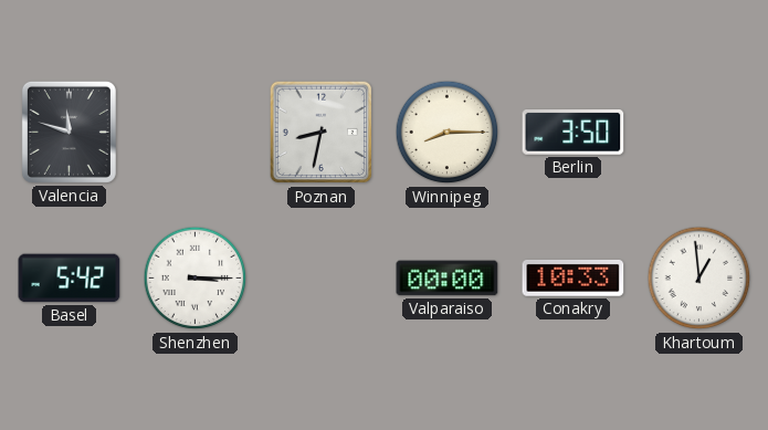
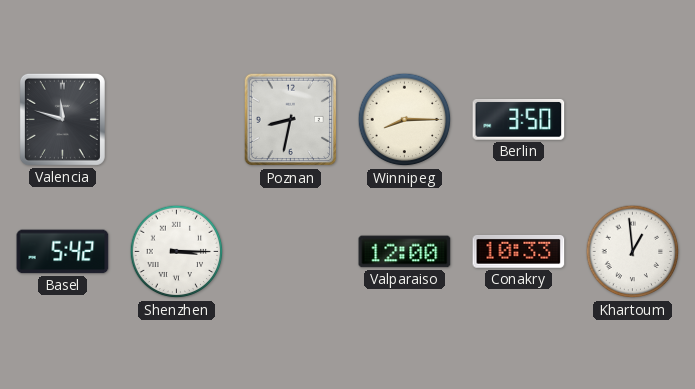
Valparaiso: 00:00 -> 12:00
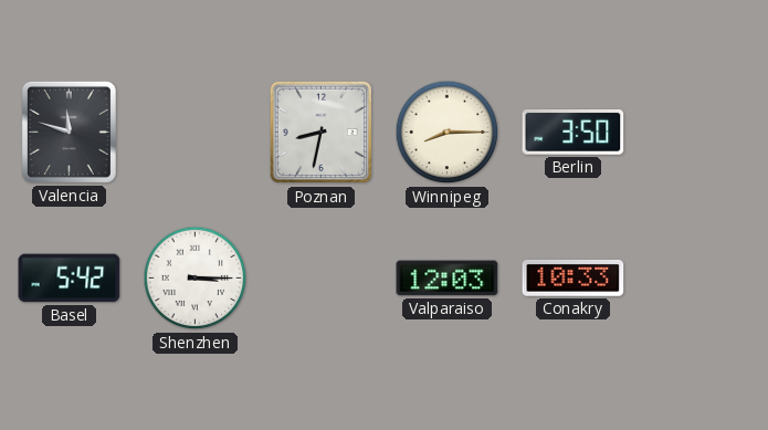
Valparaiso: 12:00 -> 12:03
Khartoum: 12:59 -> none
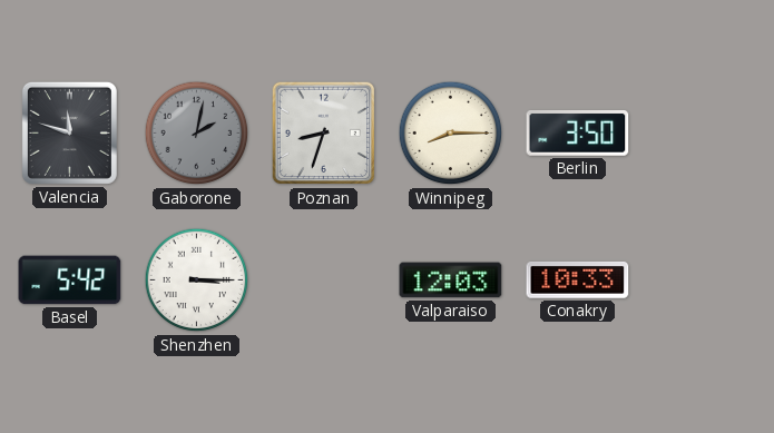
Gaborone: none -> 2:02
Poznan: 8:32 -> 8:33
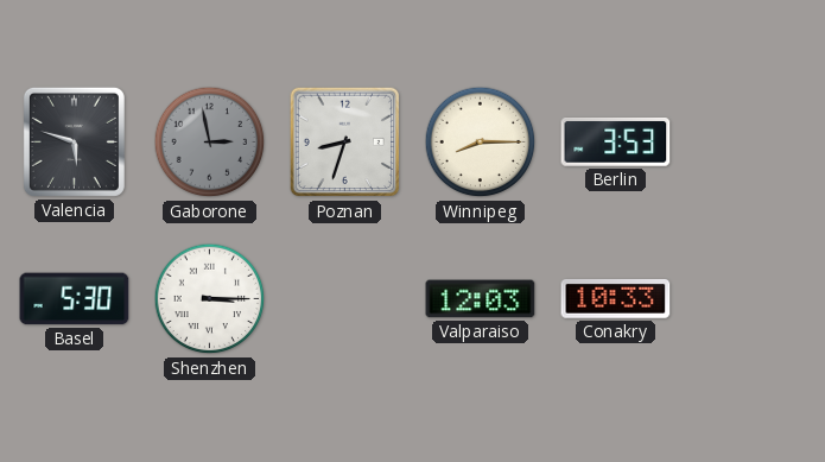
Valencia: 11:48 -> 5:48
Gaborone: 2:02 -> 2:58
Berlin: 3:50 -> 3:53
Basel: 5:42 -> 5:30
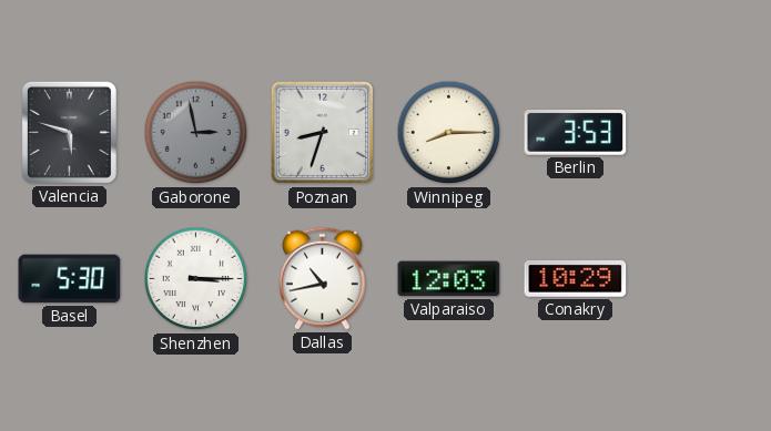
Dallas: none -> 10:43
Conakry: 10:33 -> 10:29
